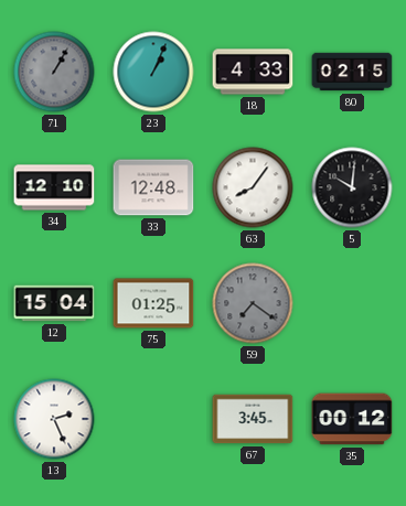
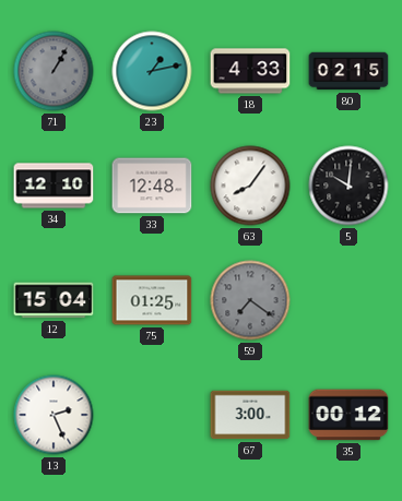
23: 1:04 -> 1:13
67: 3:45 -> 3:00
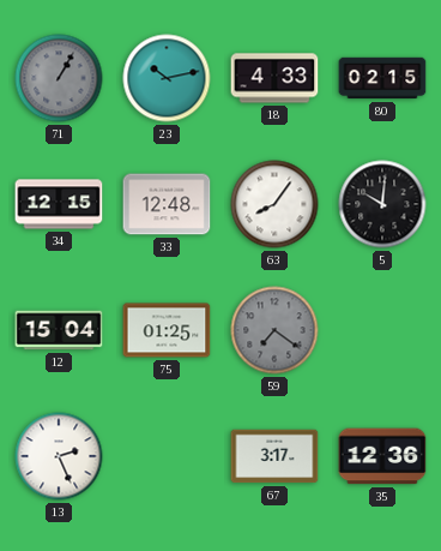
23: 1:13 -> 10:13
34: 12:10 -> 12:15
67: 3:00 -> 3:17
35: 00:12 -> 12:36
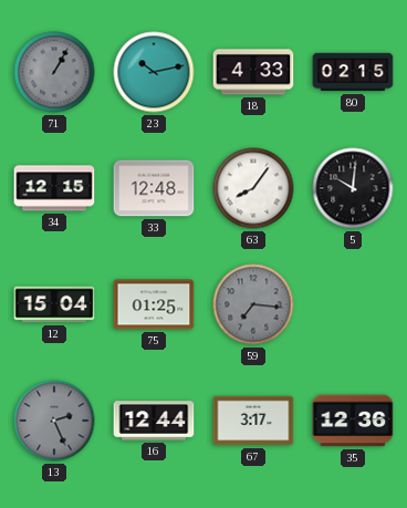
59: 7:21 -> 7:16
13 dial: white -> grey
16: none -> 12:44
